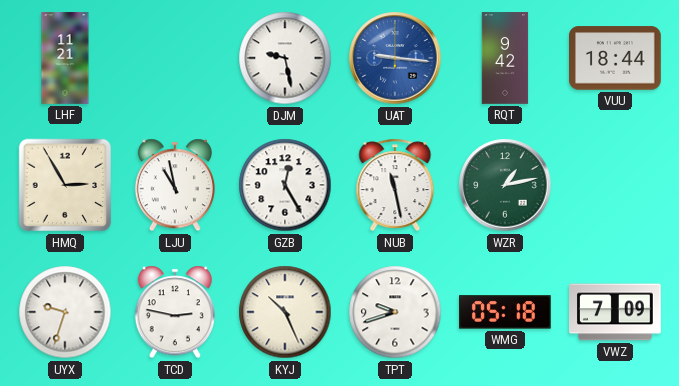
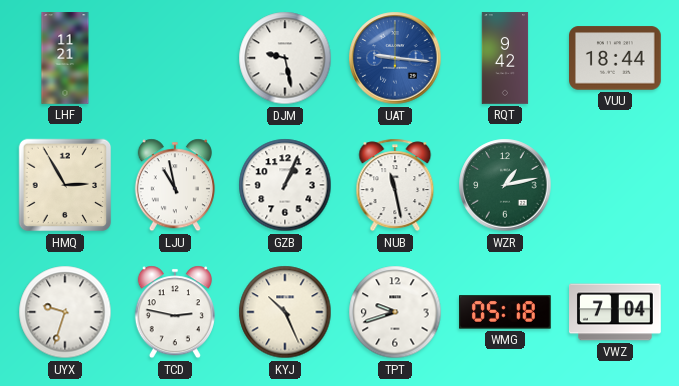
GZB: 12:25 -> 1:04
VWZ: 7:09 -> 7:04
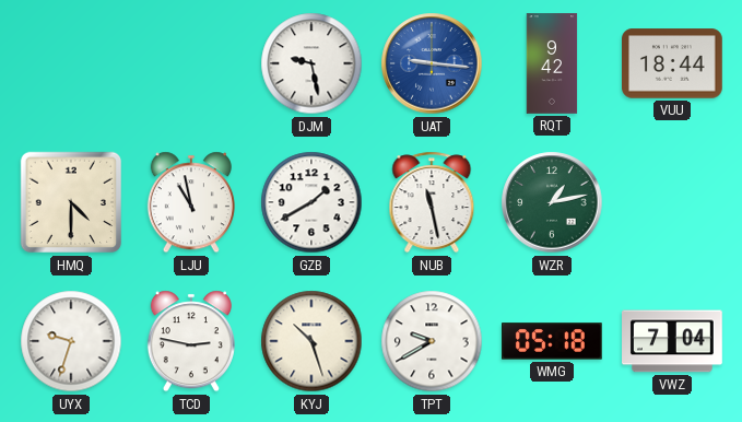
LHF: 11:21 -> none
HMQ: 2:55 -> 4:30
GZB: 1:04 -> 1:40
KYJ: 10:26 -> 10:27
TPT: 9:42 -> 9:40
